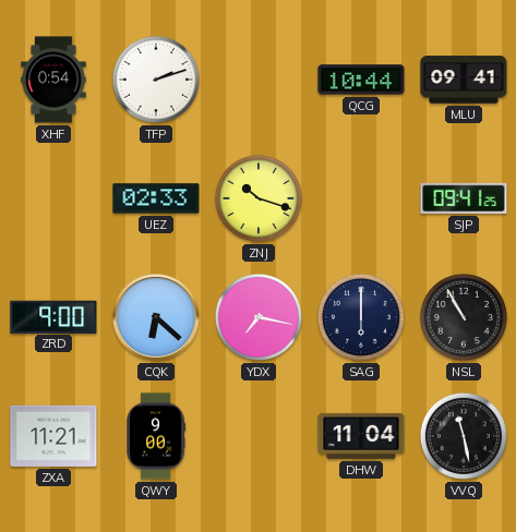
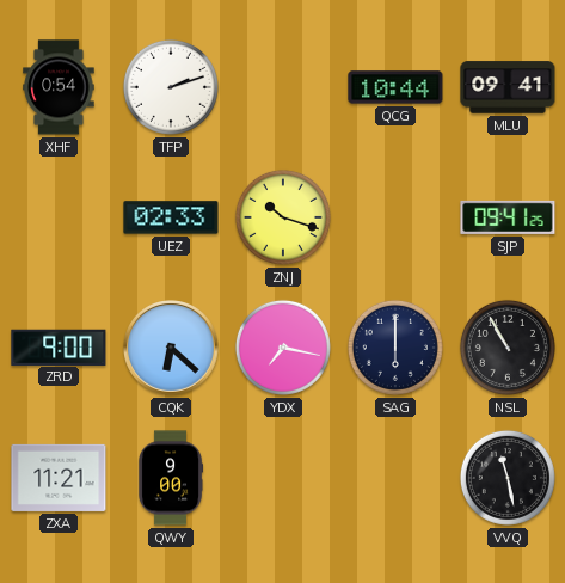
DHW: 11:04 -> none
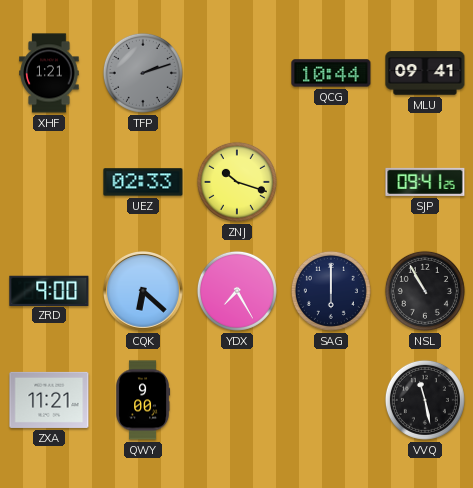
XHF: 0:54 -> 1:21
TFP dial: white -> grey
YDX: 7:17 -> 7:25
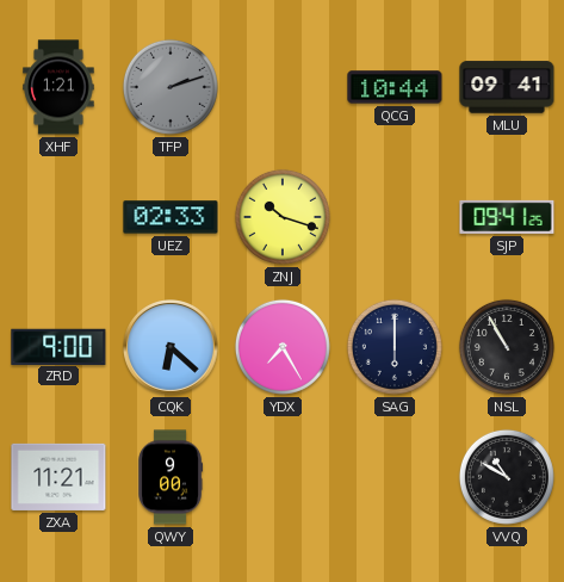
VVQ: 11:28 -> 10:50
